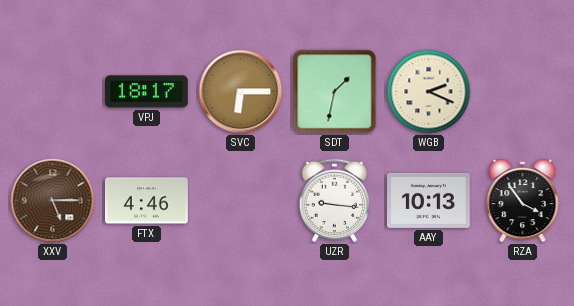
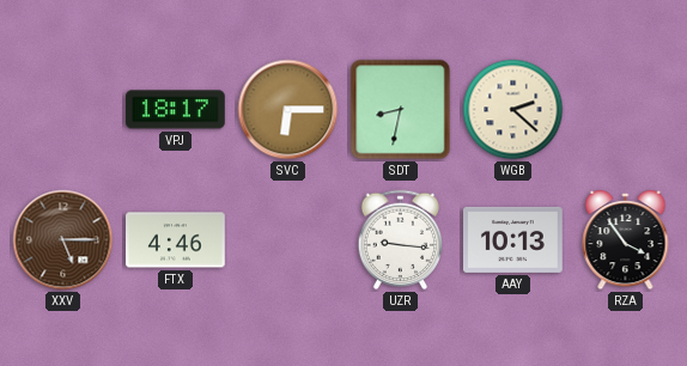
SDT: 1:32 -> 8:32
WGB: 2:19 -> 2:22
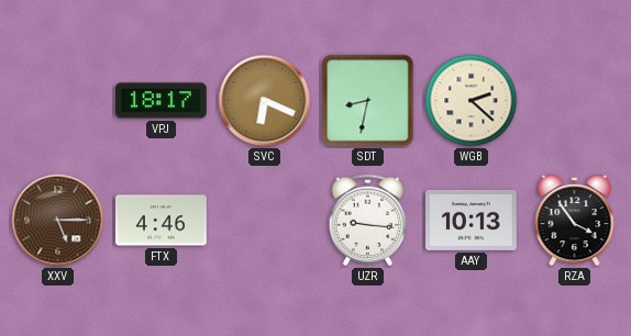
SVC: 6:15 -> 6:19
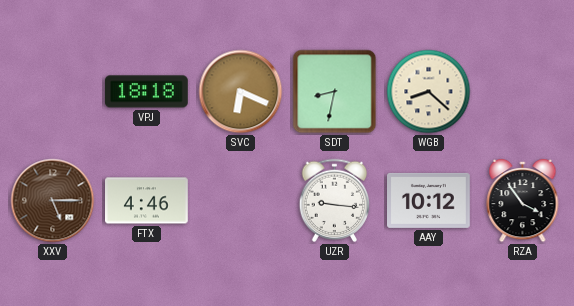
VPJ: 18:17 -> 18:18
WGB: 2:22 -> 8:22
AAY: 10:13 -> 10:12
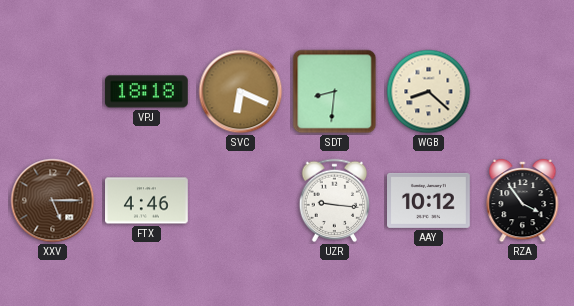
SDT: 8:32 -> 8:31
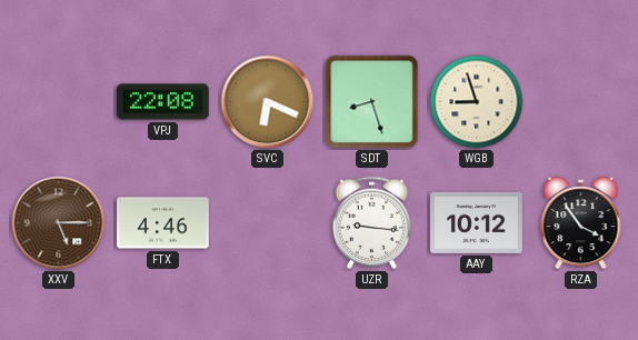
VPJ: 18:18 -> 22:08
SDT: 8:31 -> 8:27
WGB: 8:22 -> 8:57
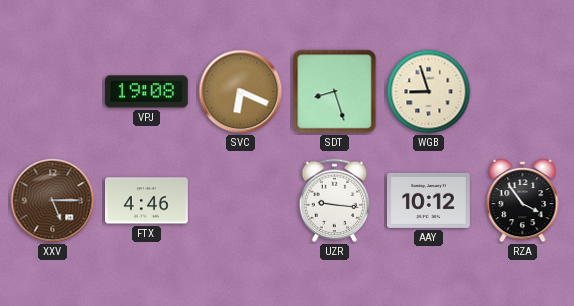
VPJ: 22:08 -> 19:08
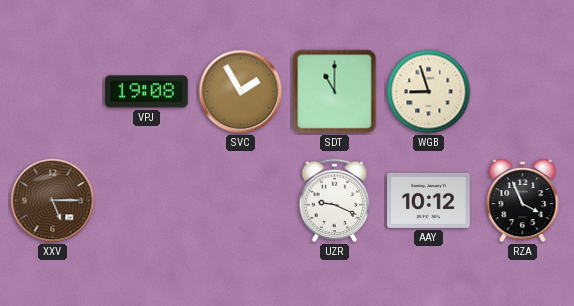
SVC: 6:19 -> 1:55
SDT: 8:27 -> 11:00
FTX: 4:46 -> none
UZR: 9:16 -> 9:19
RZA: 3:54 -> 3:56
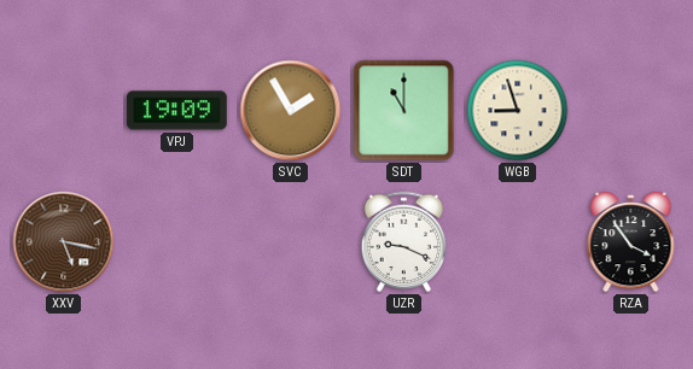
VPJ: 19:08 -> 19:09
XXV: 5:15 -> 5:17
AAY: 10:12 -> none
RZA: 3:56 -> 3:54
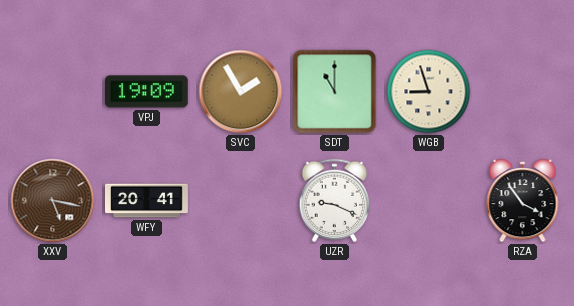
WFY: none -> 20:41
